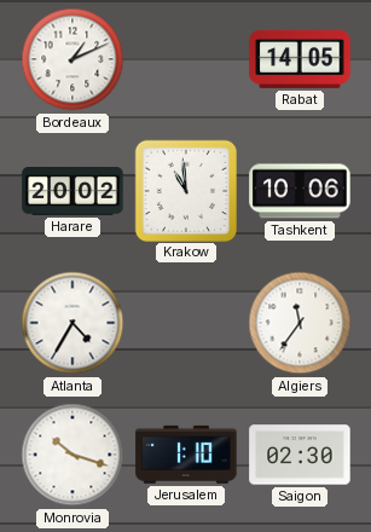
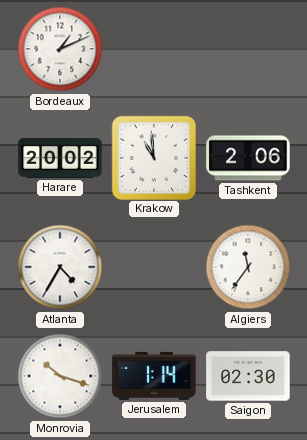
Rabat: 14:05 -> none
Tashkent: 10:06 -> 2:06
Jerusalem: 1:10 -> 1:14
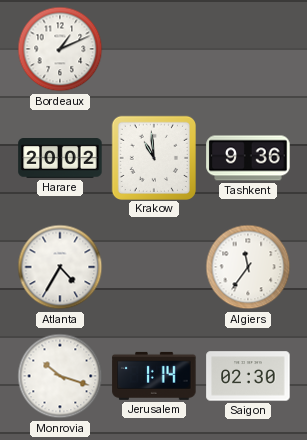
Tashkent: 2:06 -> 9:36
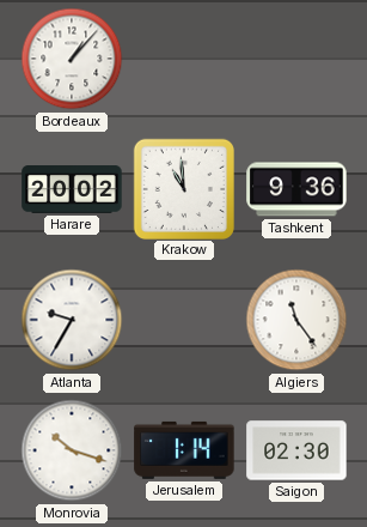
Bordeaux: 1:11 -> 1:07
Atlanta: 4:35 -> 9:35
Algiers: 11:36 -> 11:24
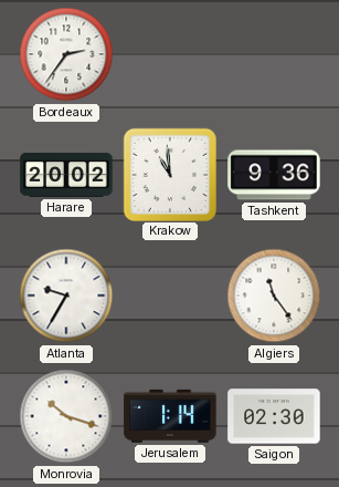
Bordeaux: 1:07 -> 2:36
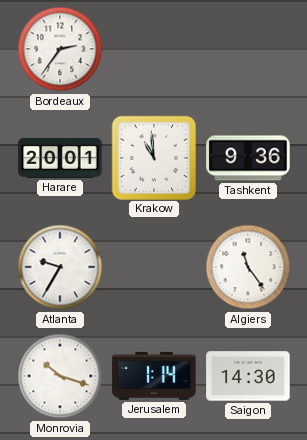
Harare: 20:02 -> 20:01
Saigon: 02:30 -> 14:30
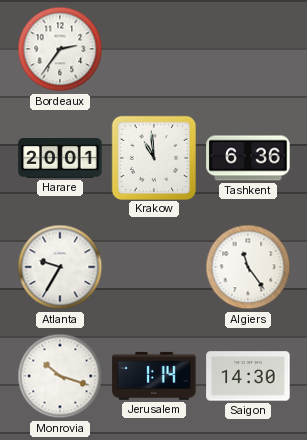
Tashkent: 9:36 -> 6:36
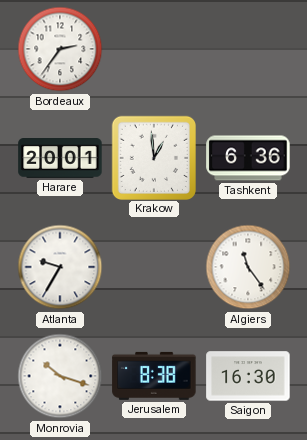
Krakow: 10:59 -> 12:59
Jerusalem: 1:14 -> 8:38
Saigon: 14:30 -> 16:30
